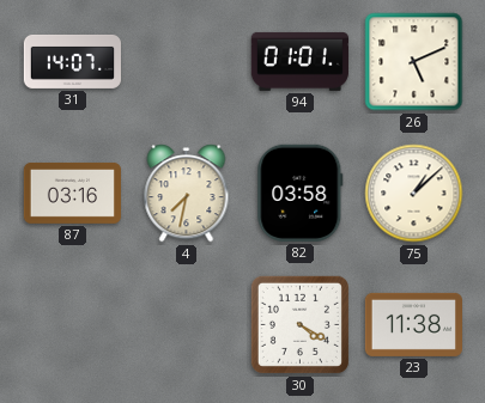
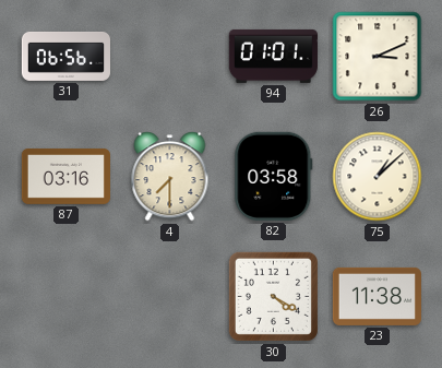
31: 14:07 -> 06:56
26: 5:11 -> 3:11
4: 7:32 -> 7:30
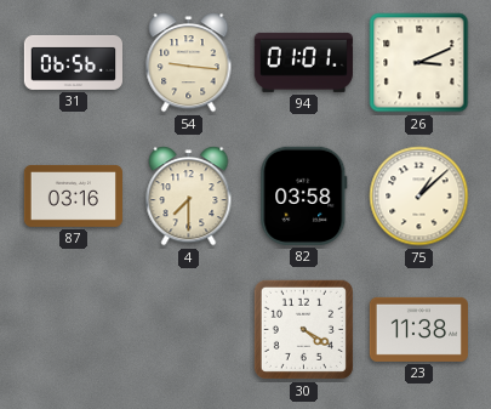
54: none -> 9:16
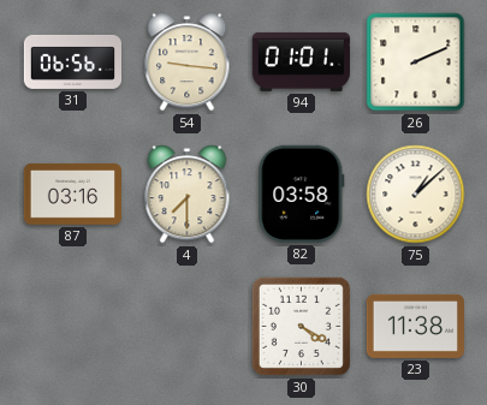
26: 3:11 -> 2:11
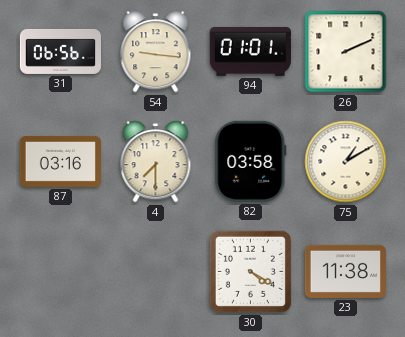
75: 1:08 -> 1:10
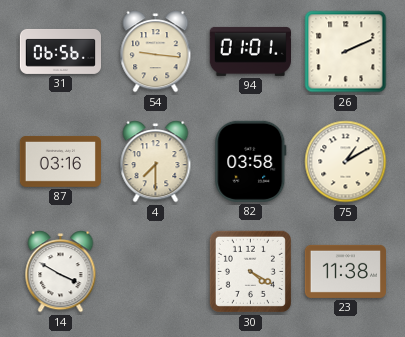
14: none -> 3:50
